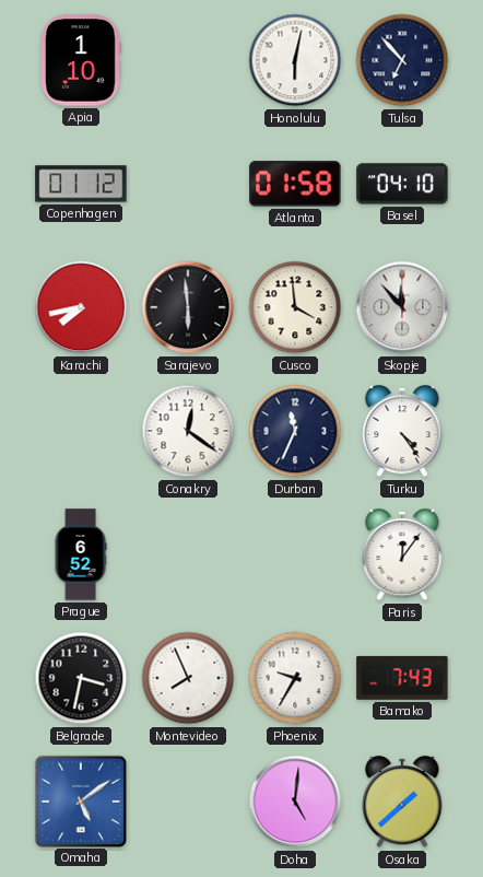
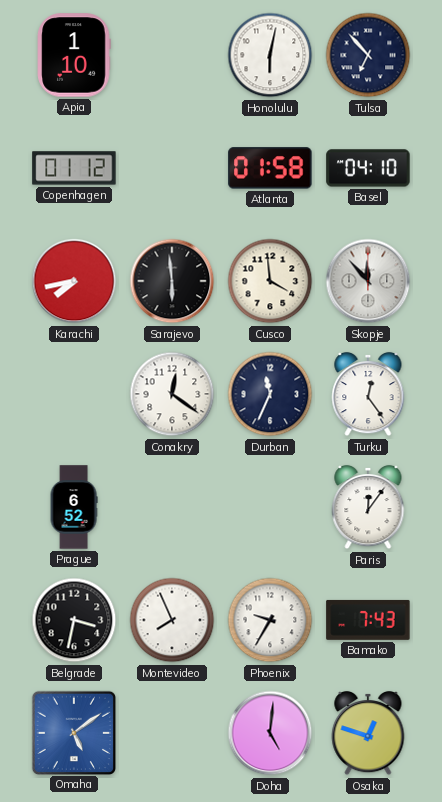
Turku: 4:24 -> 12:24
Osaka: 1:38 -> 12:48
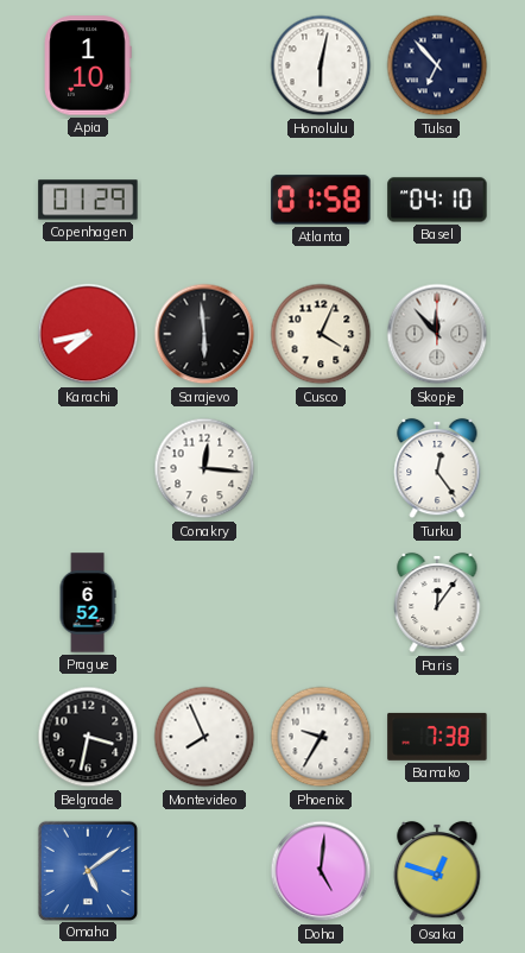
Copenhagen: 01:12 -> 01:29
Cusco: 3:59 -> 4:04
Conakry: 12:21 -> 12:16
Durban: 11:34 -> none
Bamako: 7:43 -> 7:38
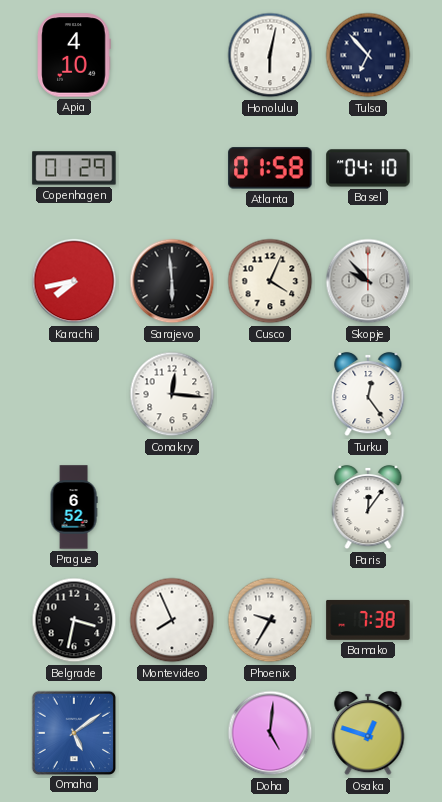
Apia: 1:10 -> 4:10
Skopje: 11:53 -> 9:53
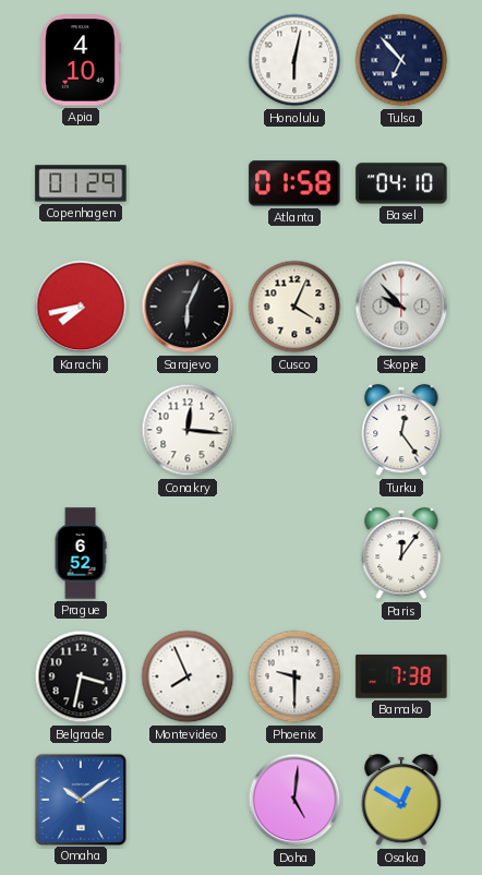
Sarajevo: 5:59 -> 6:04
Phoenix: 9:35 -> 9:30
Omaha: 5:09 -> 10:09
Osaka: 12:48 -> 12:50
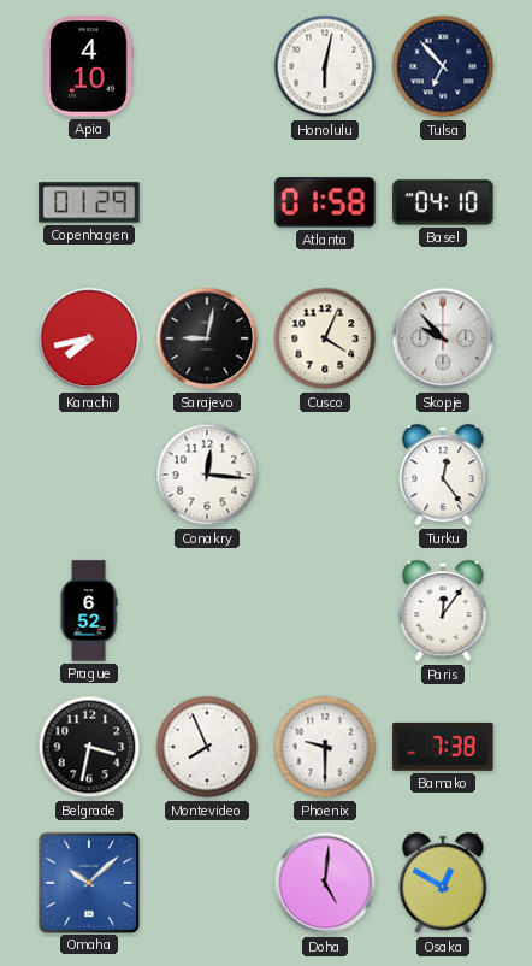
Sarajevo: 6:04 -> 9:02
Omaha: 10:09 -> 10:08
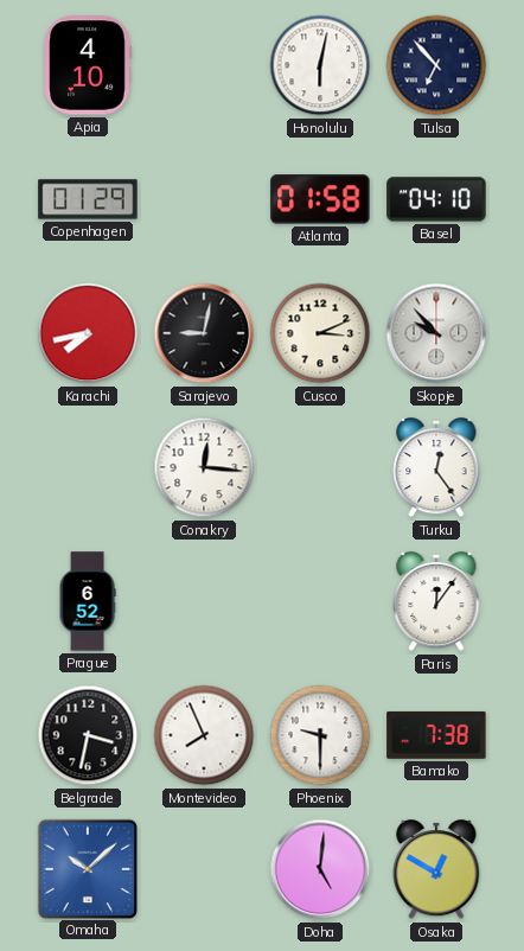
Cusco: 4:04 -> 3:11
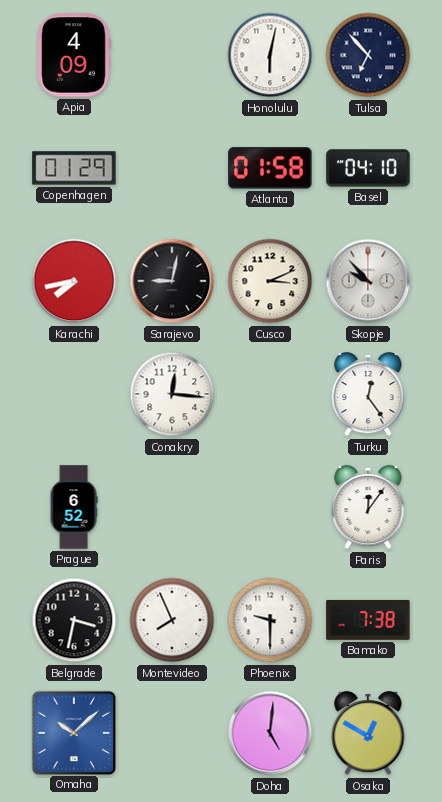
Apia: 4:10 -> 4:09
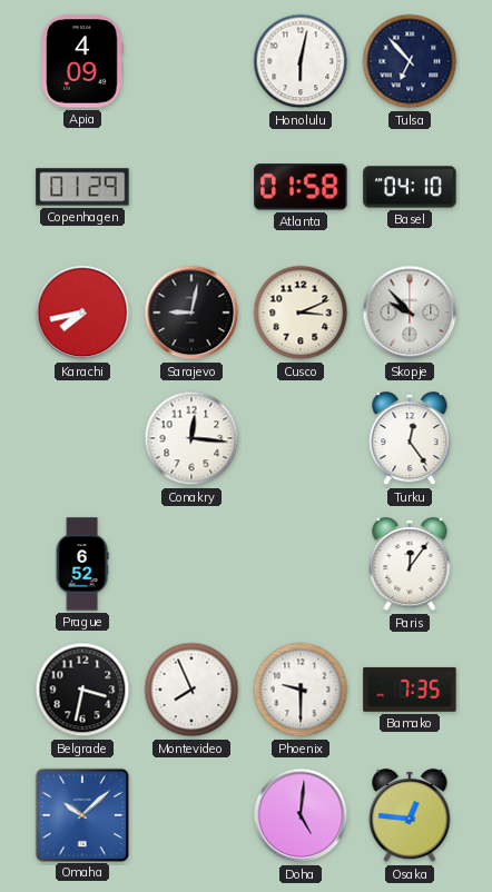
Bamako: 7:38 -> 7:35
Osaka: 12:50 -> 12:46
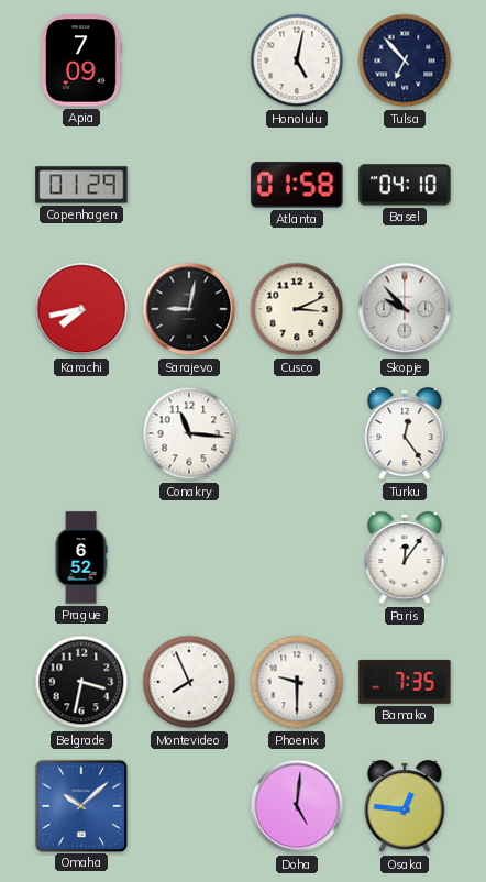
Apia: 4:09 -> 7:09
Honolulu: 6:02 -> 5:02
Conakry: 12:16 -> 11:16
